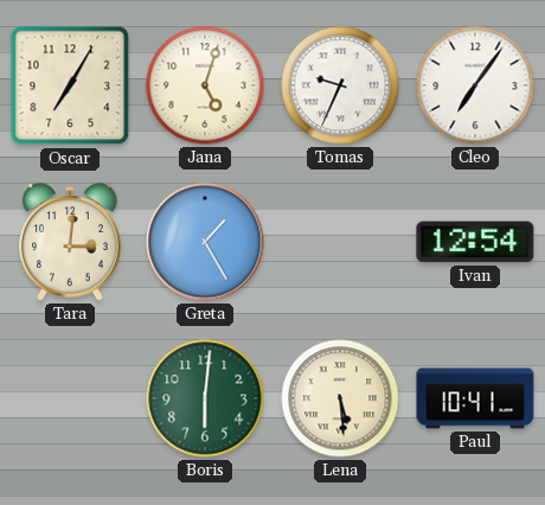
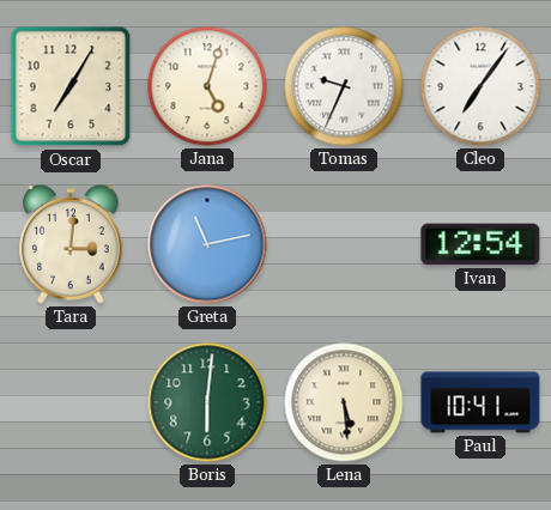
Greta: 1:25 -> 11:13
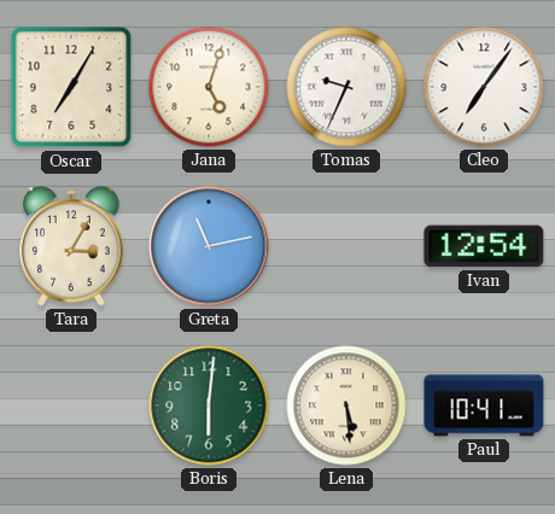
Tara: 3:01 -> 3:05
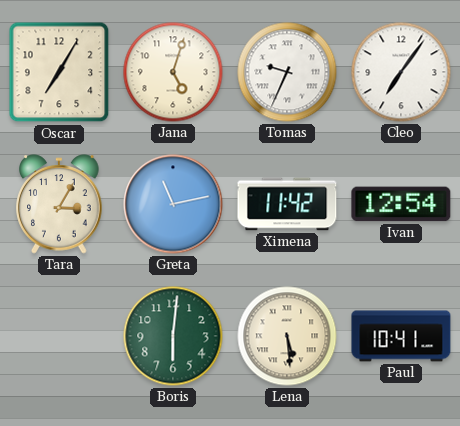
Ximena: none -> 11:42
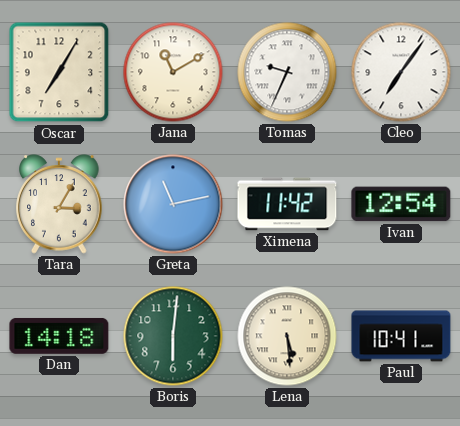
Jana: 5:03 -> 11:10
Dan: none -> 14:18
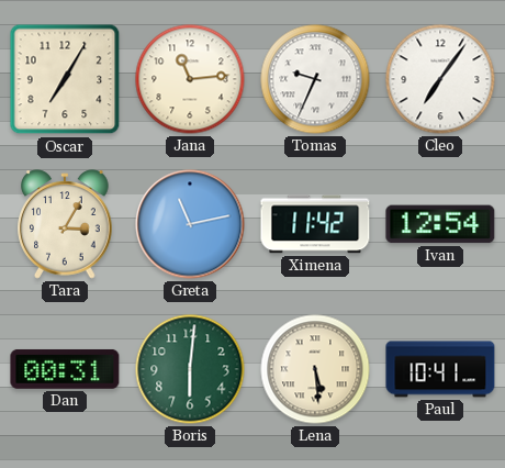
Jana: 11:10 -> 11:14
Dan: 14:18 -> 00:31
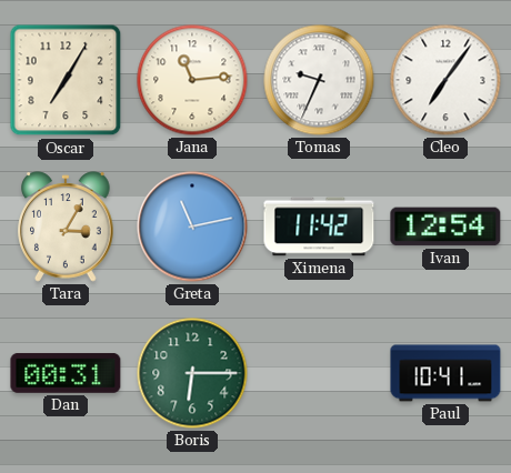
Boris: 6:01 -> 6:15
Lena: 5:29 -> none
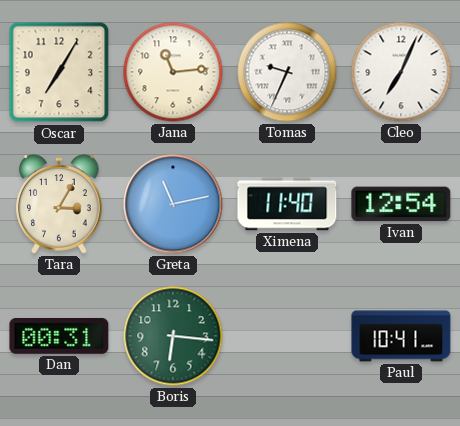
Cleo: 7:06 -> 7:04
Ximena: 11:42 -> 11:40
Boris: 6:15 -> 6:16
